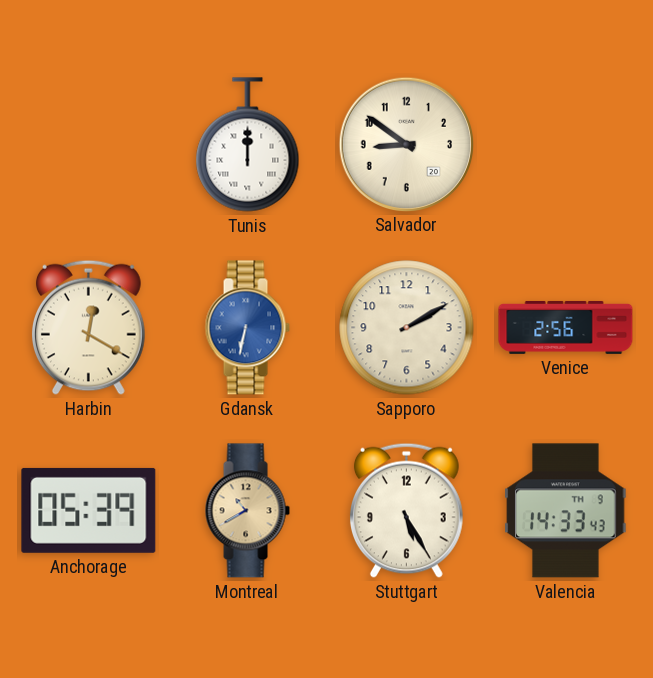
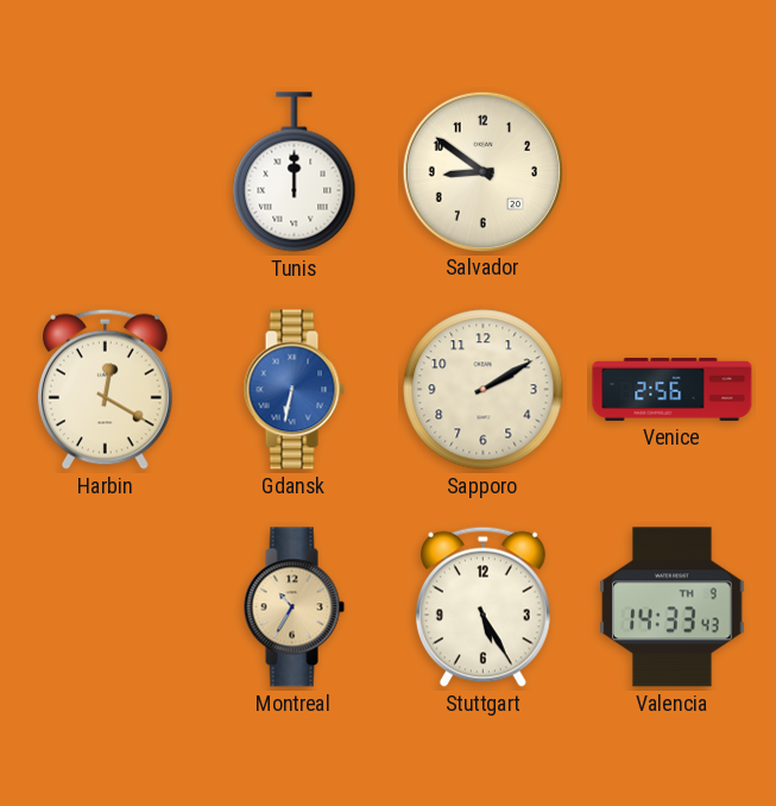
Anchorage: 05:39 -> none
Montreal: 10:40 -> 10:35
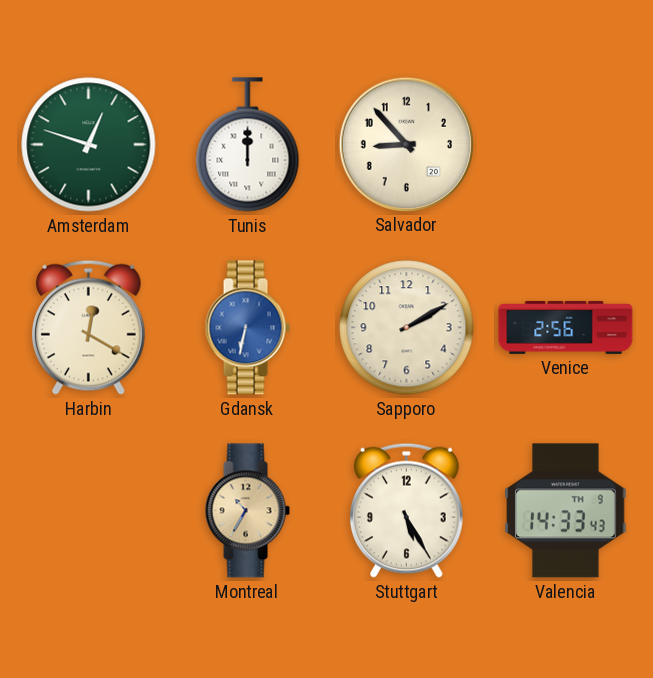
Amsterdam: none -> 12:48
Salvador: 8:51 -> 8:53
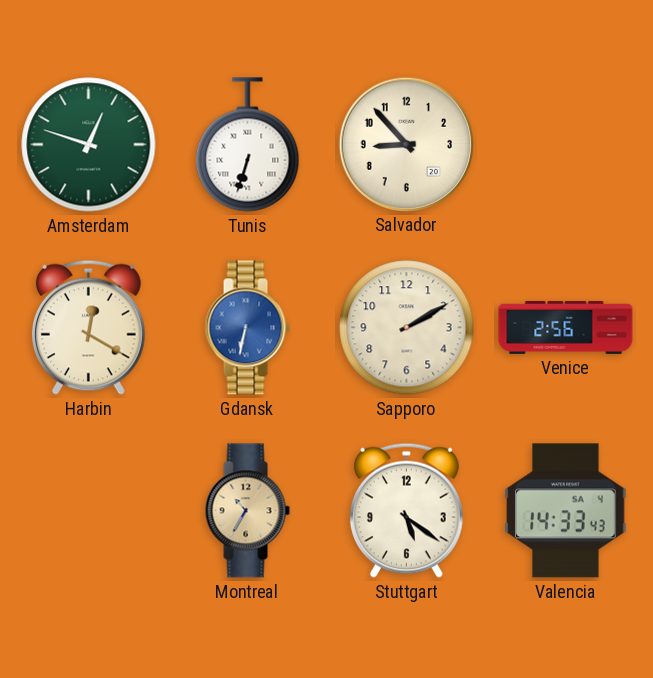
Tunis: 12:00 -> 6:33
Stuttgart: 5:25 -> 5:21
Valencia date: TH 9 -> SA 4
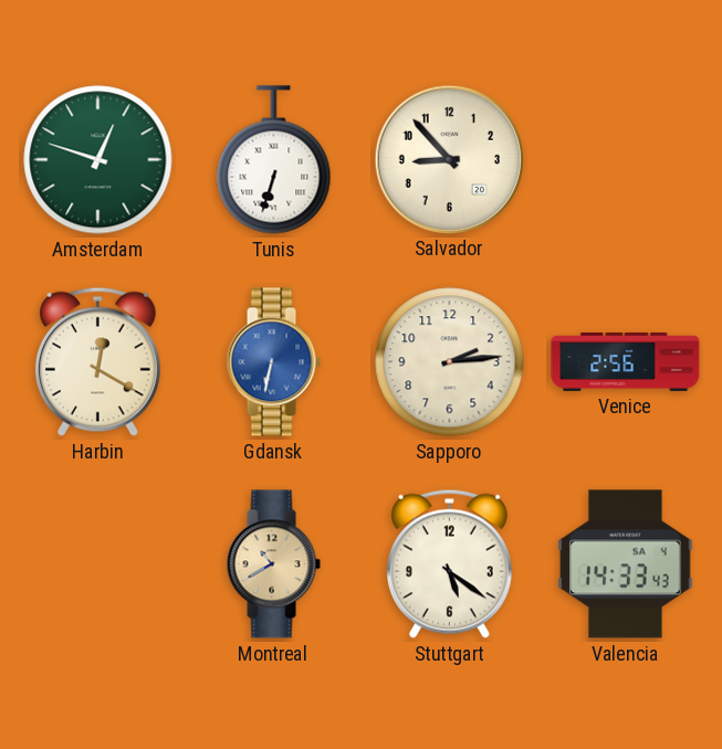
Sapporo: 2:10 -> 2:14
Montreal: 10:35 -> 10:40
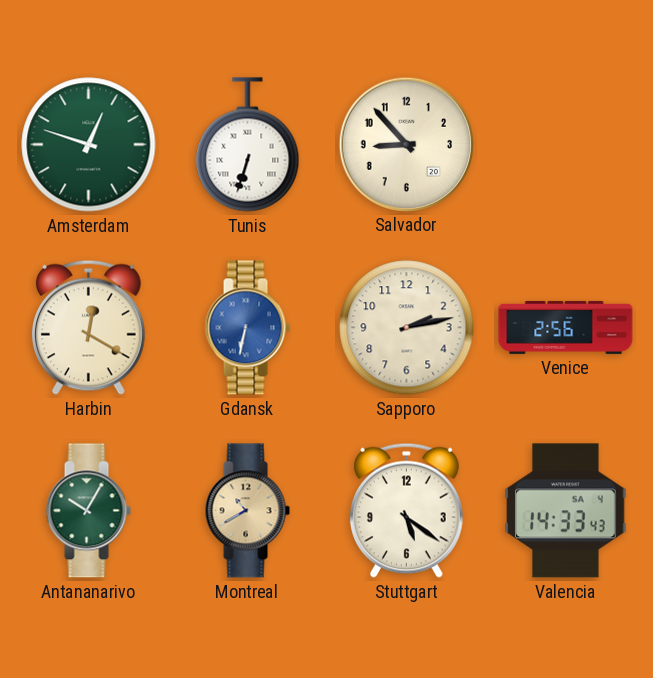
Sapporo: 2:14 -> 2:13
Antananarivo: none -> 10:05
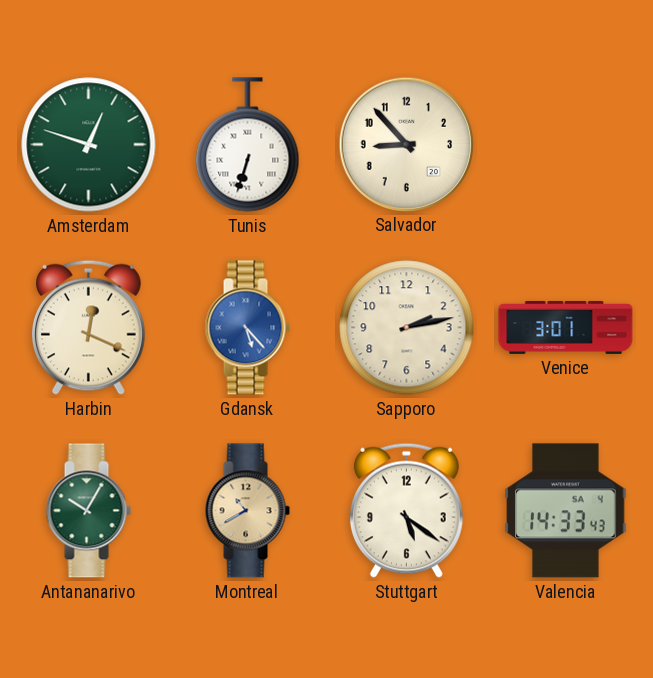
Harbin: 12:20 -> 12:19
Gdansk: 6:32 -> 5:23
Venice: 2:56 -> 3:01
